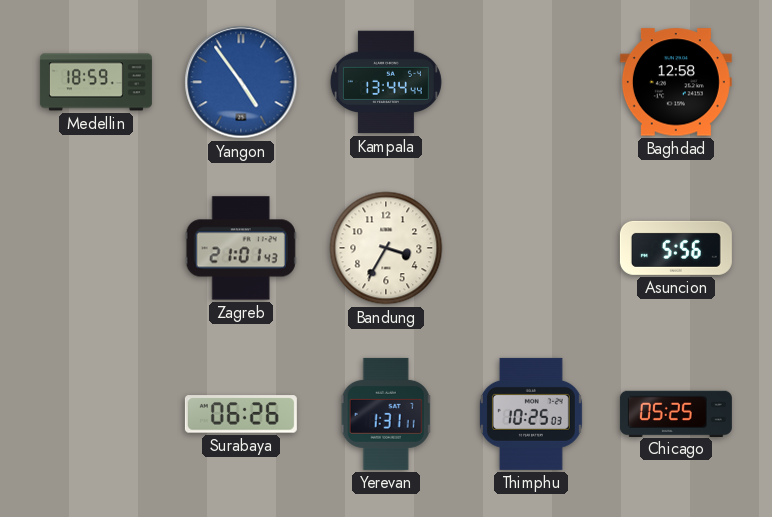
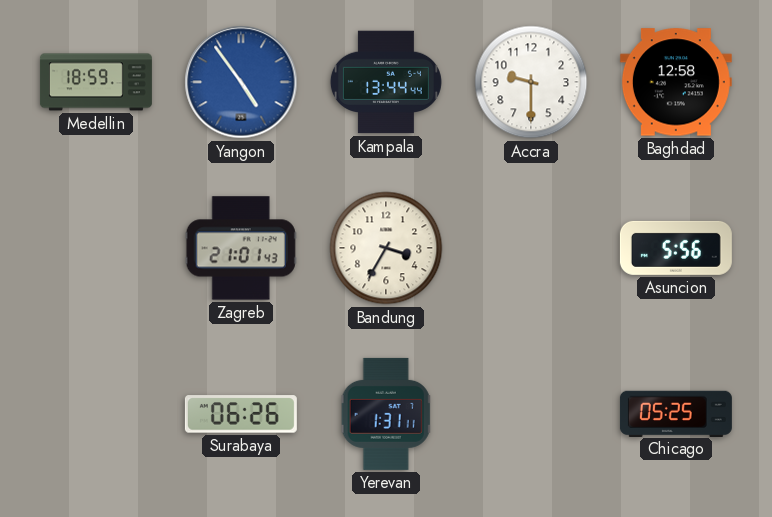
Accra: none -> 9:30
Thimphu: 10:25 -> none
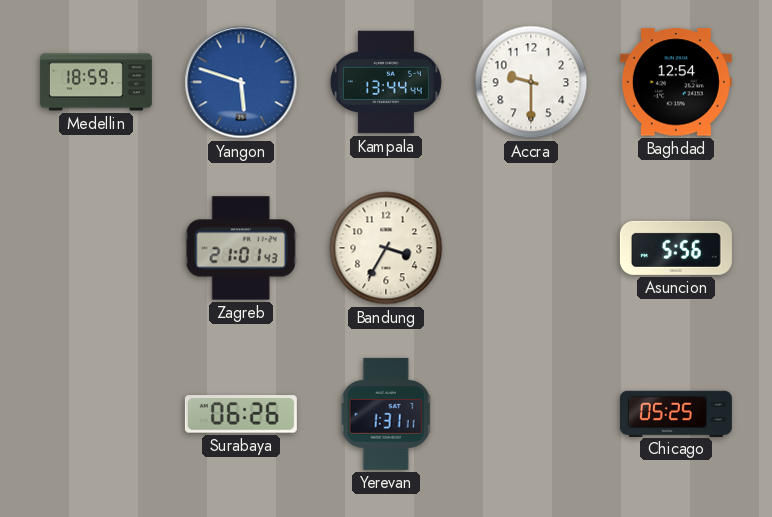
Yangon: 4:54 -> 5:48
Baghdad: 12:58 -> 12:54
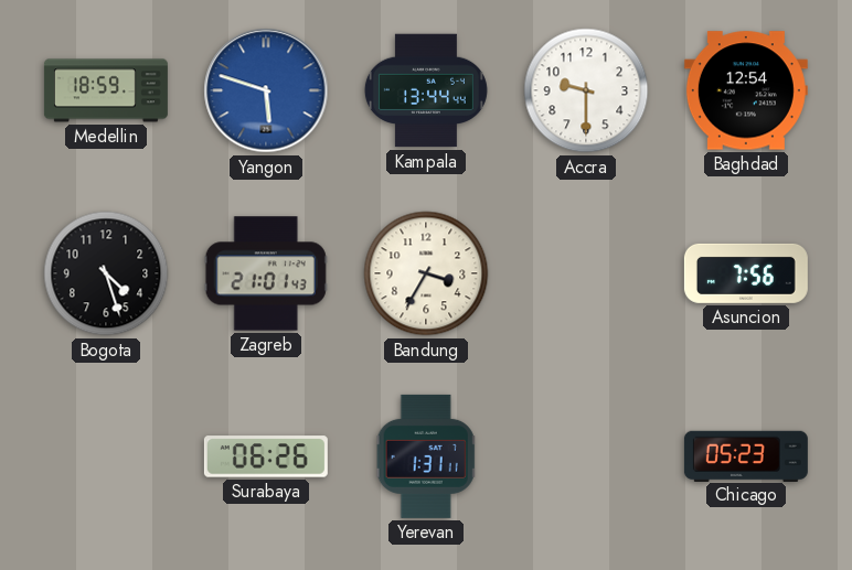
Bogota: none -> 4:27
Asuncion: 5:56 -> 7:56
Chicago: 05:25 -> 05:23
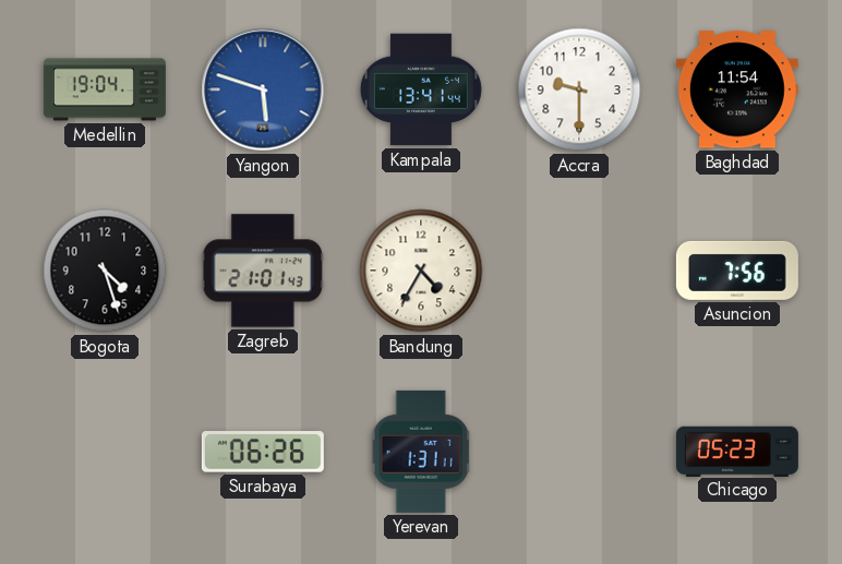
Medellin: 18:59 -> 19:04
Kampala: 13:44 -> 13:41
Baghdad: 12:54 -> 11:54
Bandung: 3:35 -> 4:35
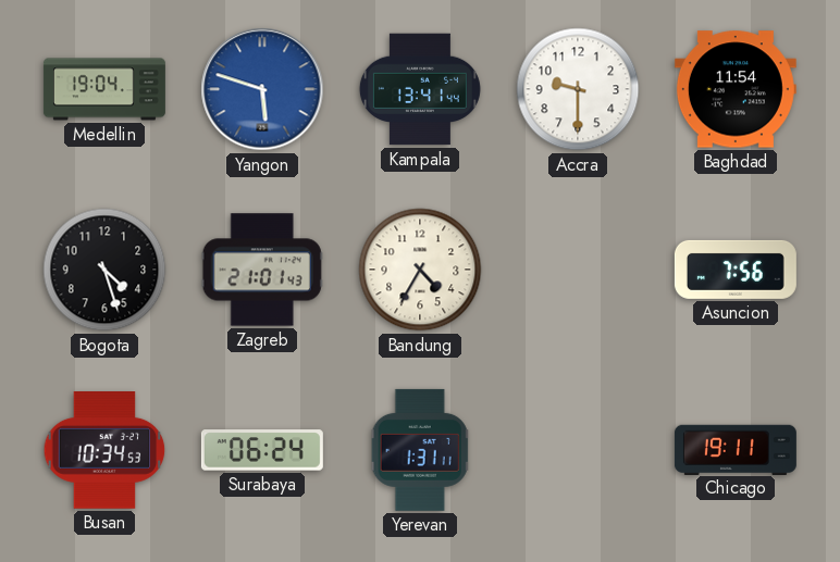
Busan: none -> 10:34
Surabaya: 06:26 -> 06:24
Chicago: 05:23 -> 19:11
